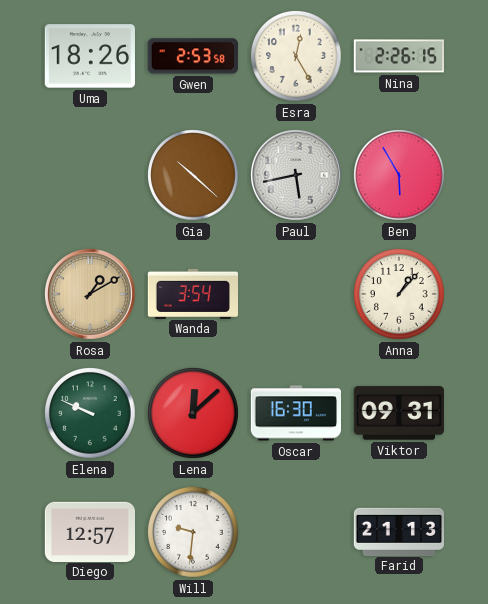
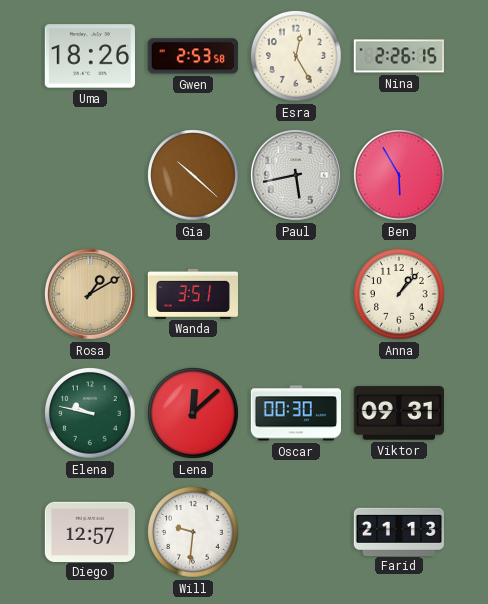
Wanda: 3:54 -> 3:51
Elena: 9:49 -> 9:47
Oscar: 16:30 -> 00:30
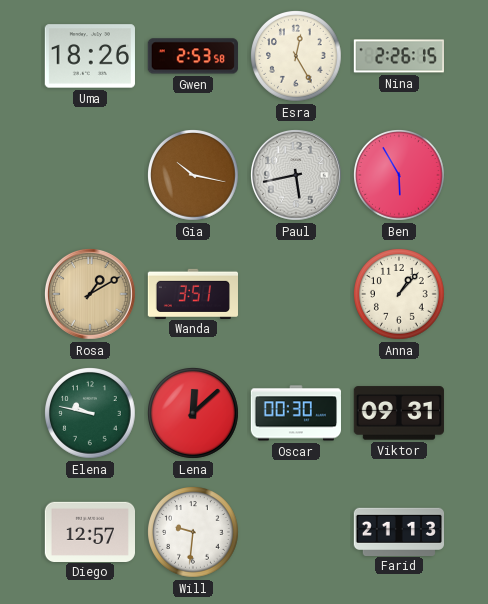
Gia: 10:22 -> 10:17
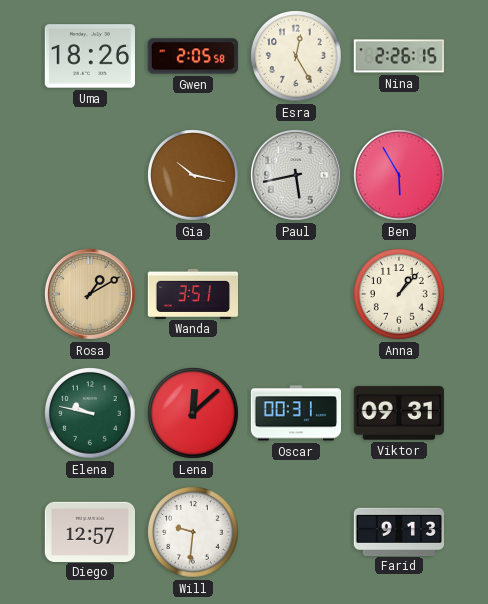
Gwen: 2:53 -> 2:05
Oscar: 00:30 -> 00:31
Farid: 21:13 -> 9:13
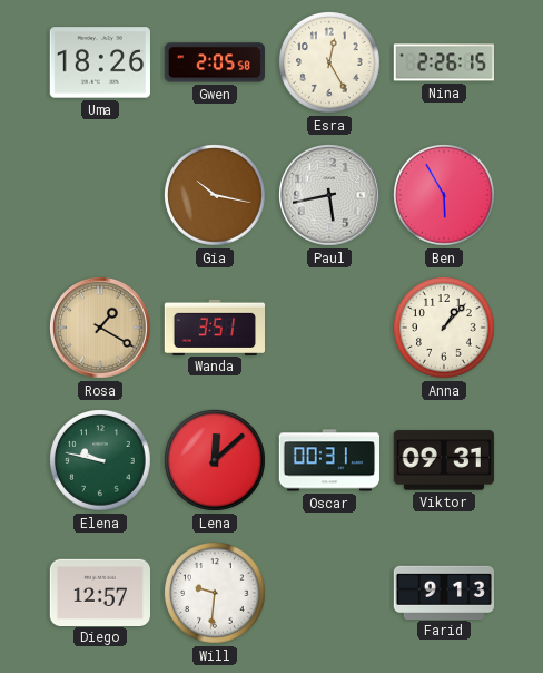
Rosa: 1:10 -> 1:20
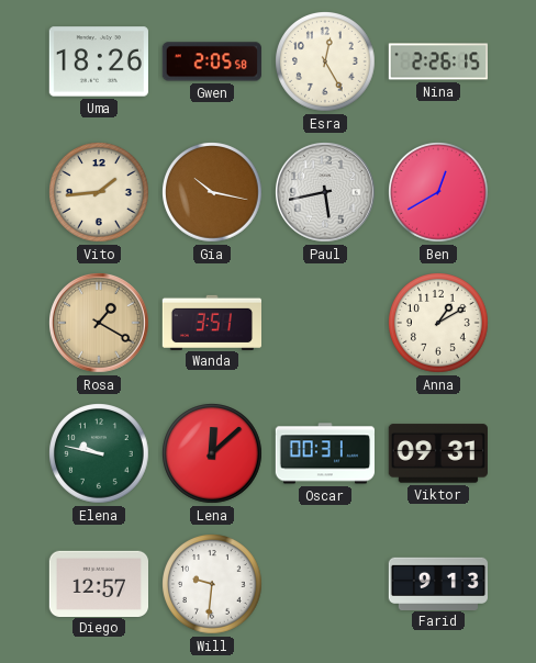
Vito: none -> 1:44
Ben: 5:55 -> 12:40
Anna: 1:07 -> 1:10
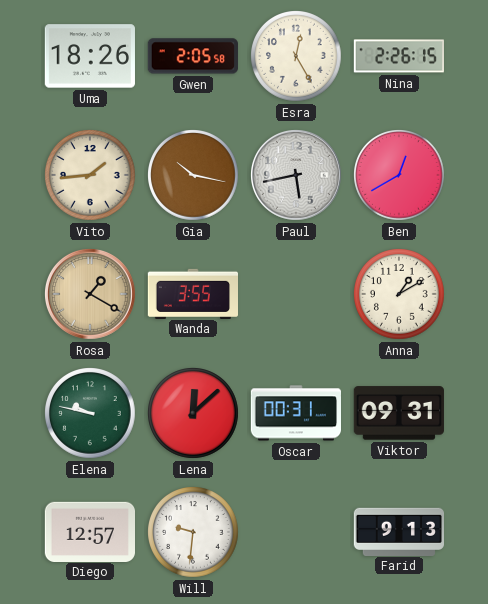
Wanda: 3:51 -> 3:55
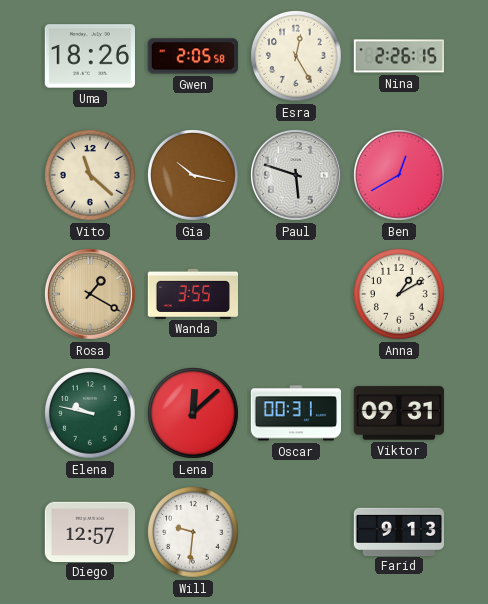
Vito: 1:44 -> 11:22
Paul: 5:43 -> 5:48
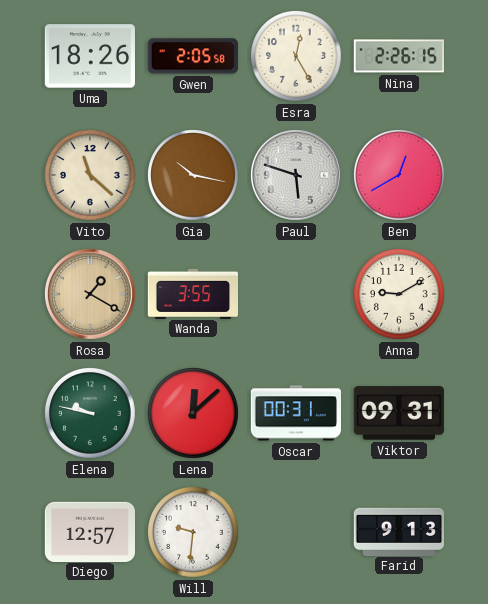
Anna: 1:10 -> 9:10
